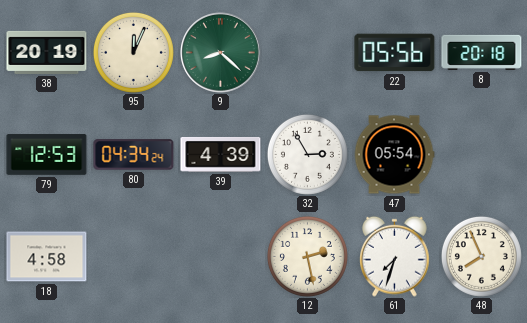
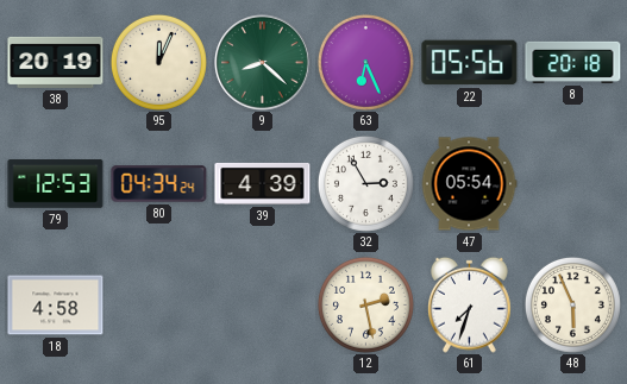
63: none -> 6:26
48: 7:56 -> 5:56
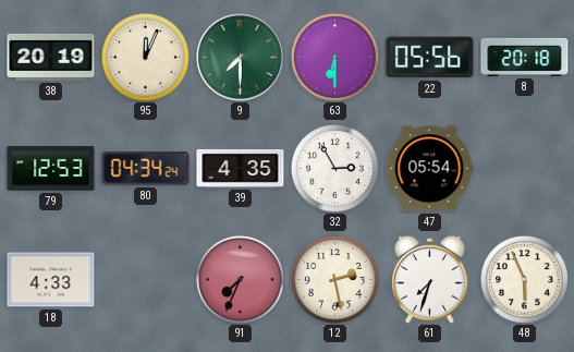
9: 8:22 -> 7:30
63: 6:26 -> 6:30
39: 4:39 -> 4:35
18: 4:58 -> 4:33
91: none -> 7:34
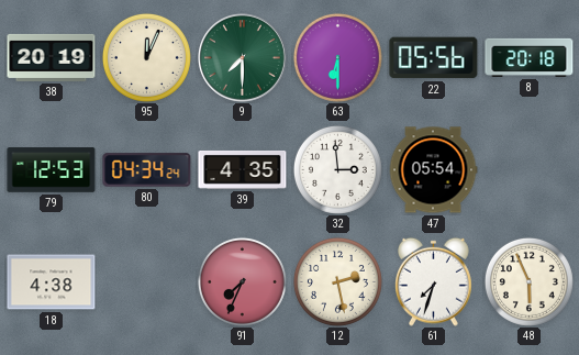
32: 2:55 -> 2:59
18: 4:33 -> 4:38
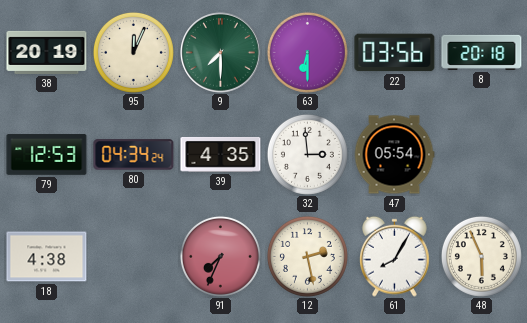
22: 05:56 -> 03:56
61: 7:33 -> 8:05
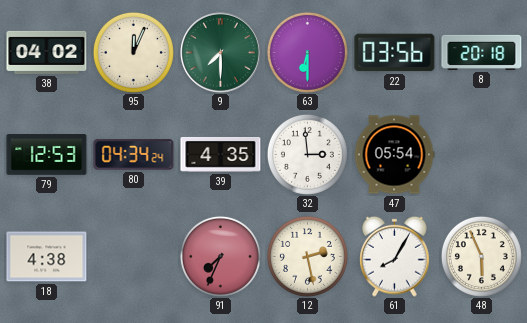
38: 20:19 -> 04:02
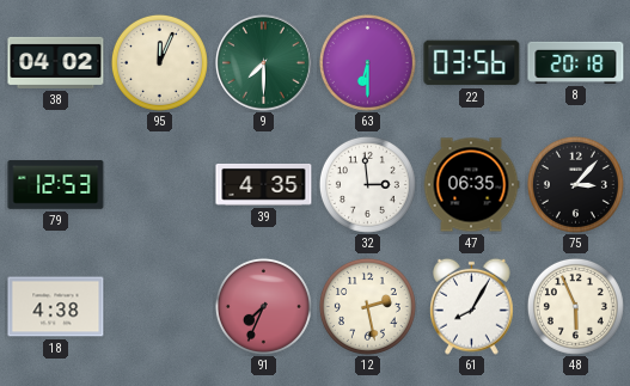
80: 04:34 -> none
47: 05:54 -> 06:35
75: none -> 3:07
